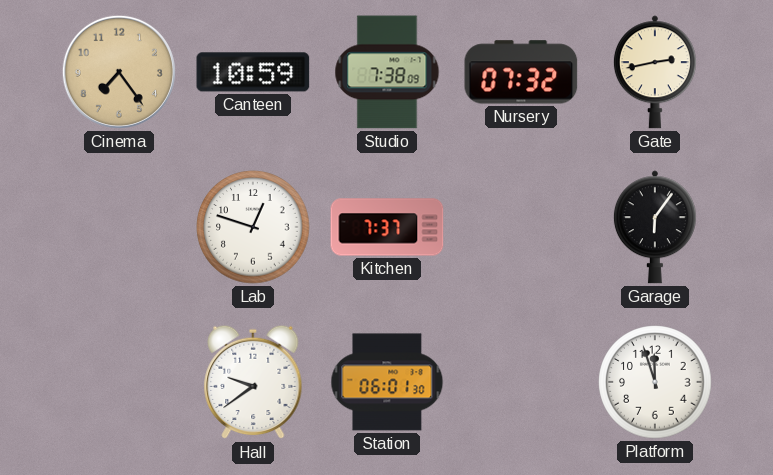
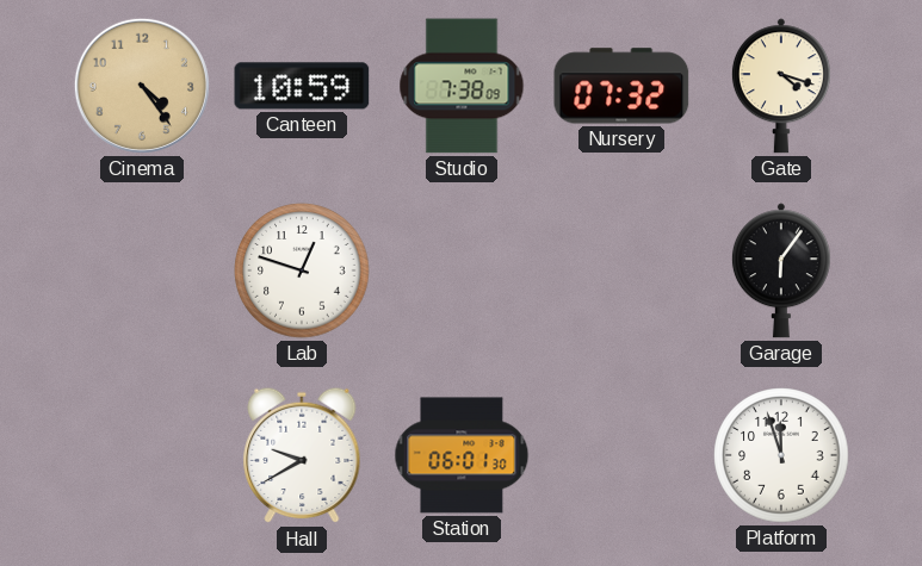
Cinema: 7:24 -> 4:24
Gate: 2:43 -> 4:18
Kitchen: 7:37 -> none
Hall: 9:39 -> 9:40
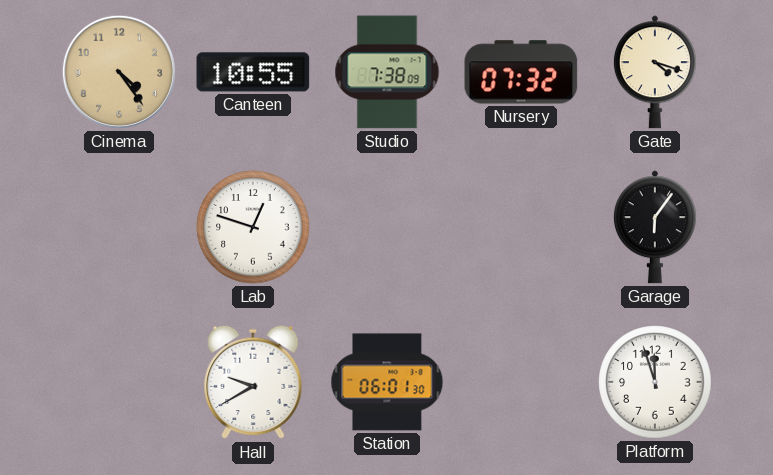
Canteen: 10:59 -> 10:55
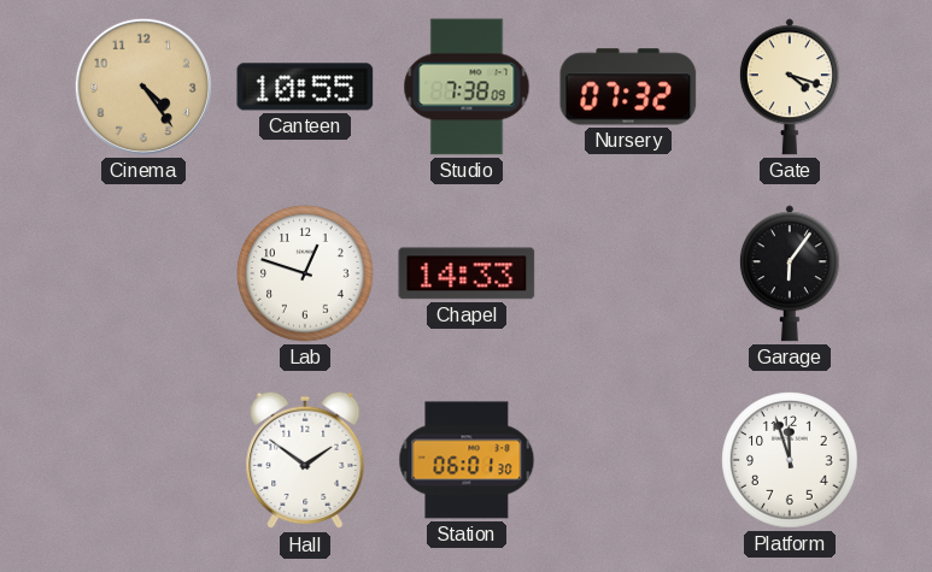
Chapel: none -> 14:33
Hall: 9:40 -> 1:51
